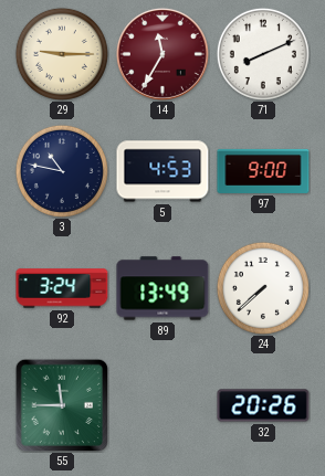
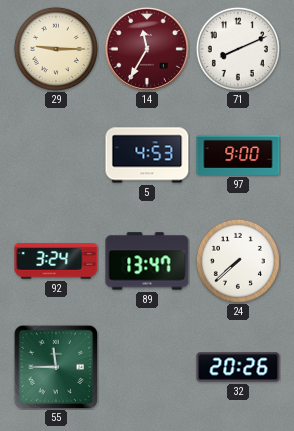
3: 10:47 -> none
89: 13:49 -> 13:47
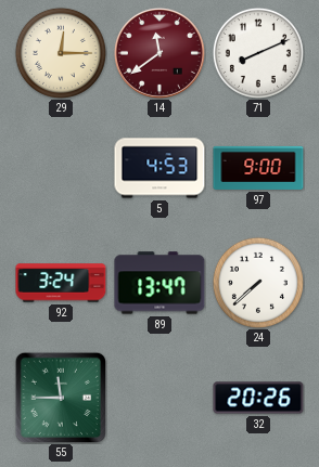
29: 9:15 -> 12:15
14: 11:35 -> 11:39
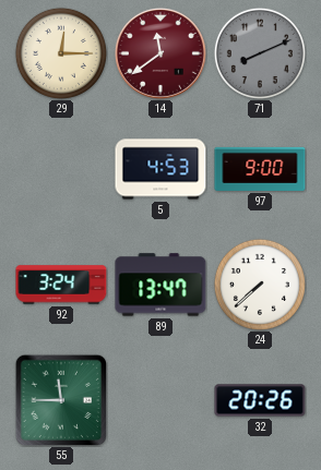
71 dial: white -> grey
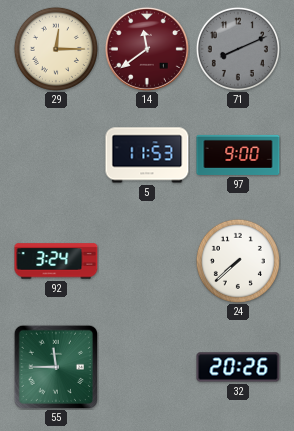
5: 4:53 -> 11:53
89: 13:47 -> none
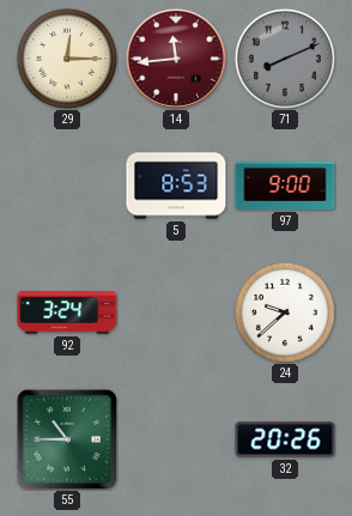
14: 11:39 -> 11:44
5: 11:53 -> 8:53
24: 7:38 -> 9:38
55: 11:45 -> 10:45
